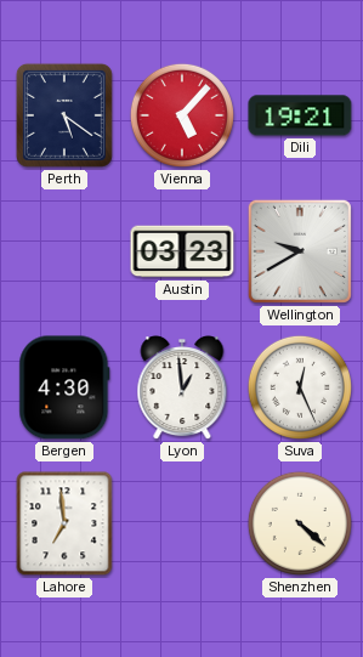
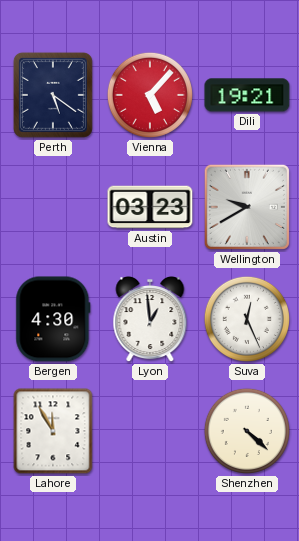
Lahore: 6:59 -> 11:55
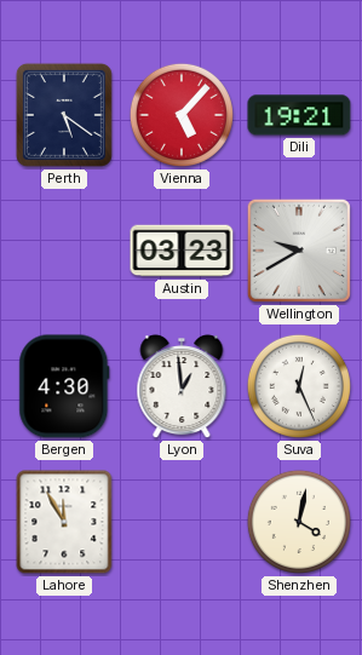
Shenzhen: 4:22 -> 4:02
